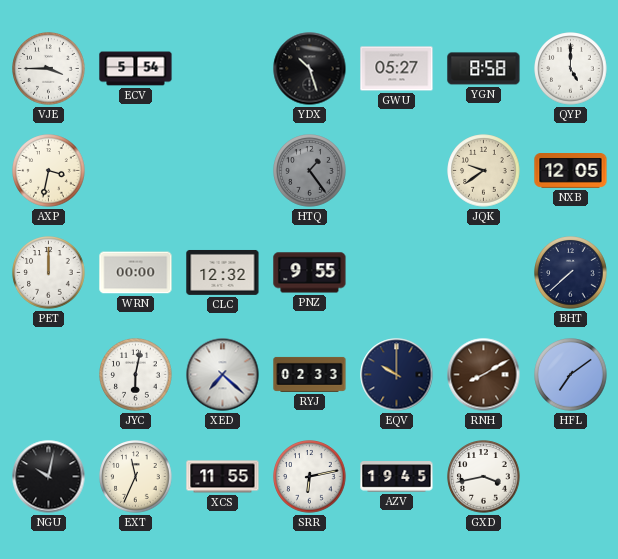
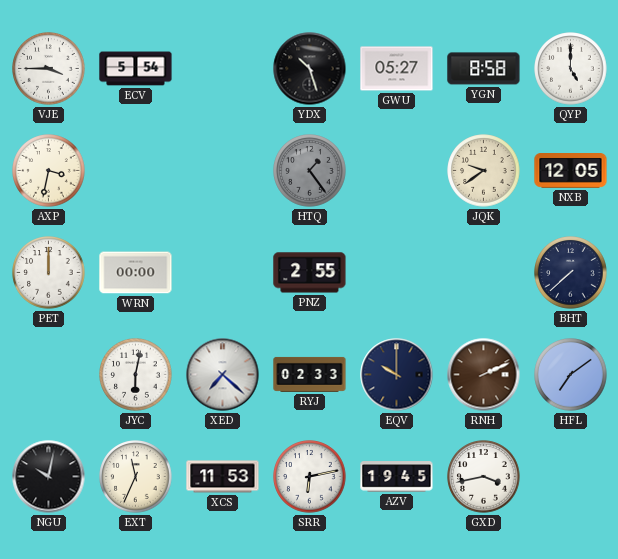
CLC: 12:32 -> none
PNZ: 9:55 -> 2:55
RNH: 8:10 -> 2:11
XCS: 11:55 -> 11:53
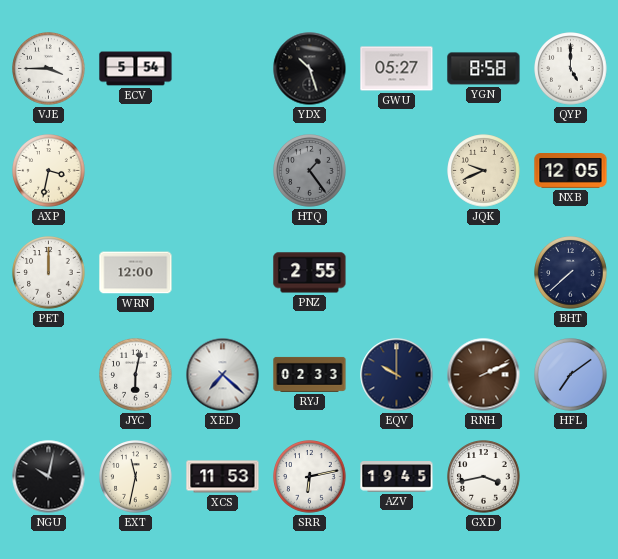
JQK: 9:39 -> 9:41
WRN: 00:00 -> 12:00
EXT: 11:34 -> 11:32
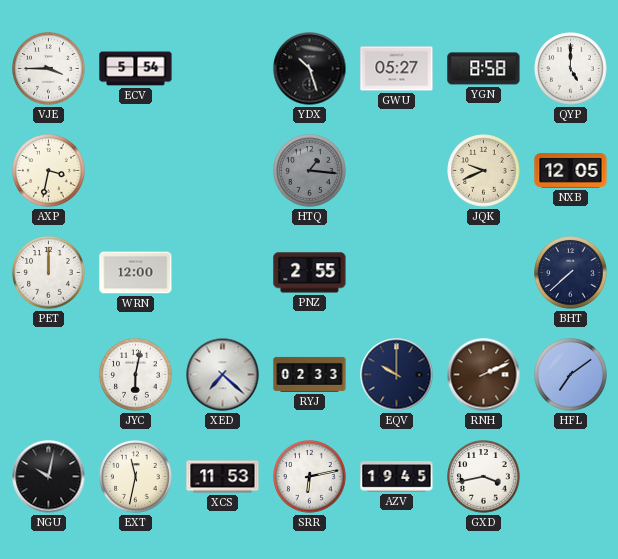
HTQ: 1:24 -> 1:16
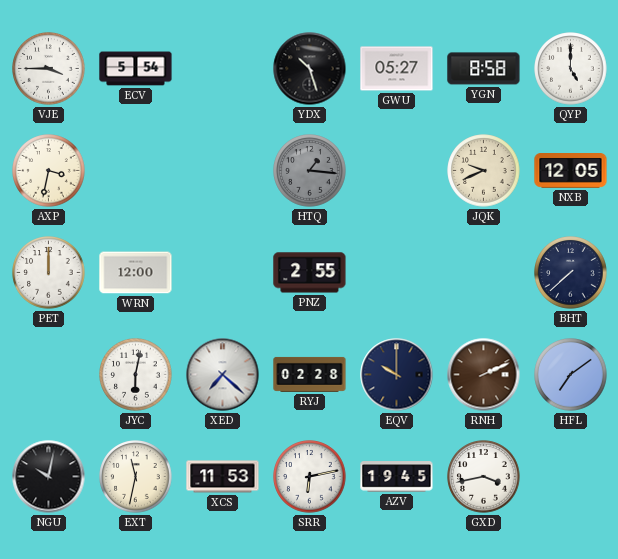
RYJ: 02:33 -> 02:28
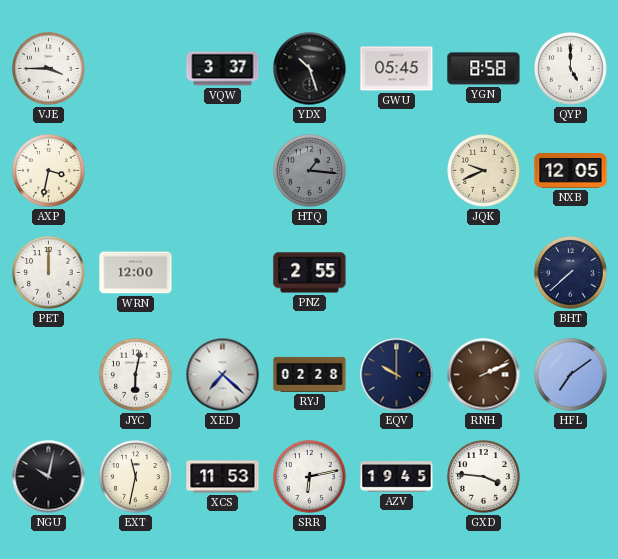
ECV: 5:54 -> none
VQW: none -> 3:37
GWU: 05:27 -> 05:45
GXD: 3:43 -> 3:46
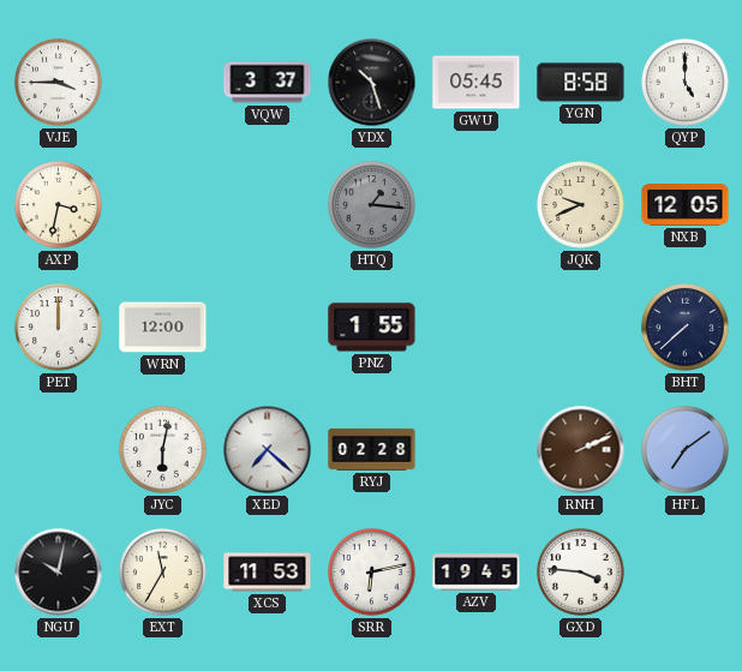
PNZ: 2:55 -> 1:55
EQV: 10:00 -> none
EXT: 11:32 -> 11:35
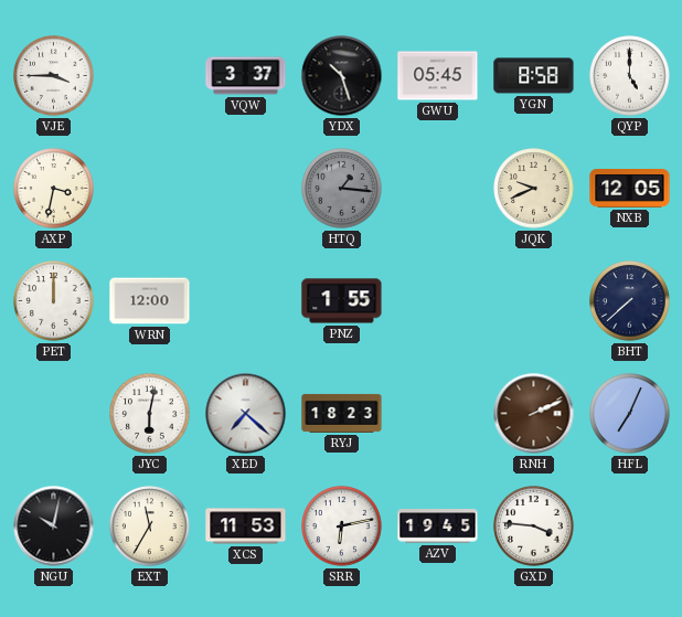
RYJ: 02:28 -> 18:23
HFL: 7:09 -> 7:04
